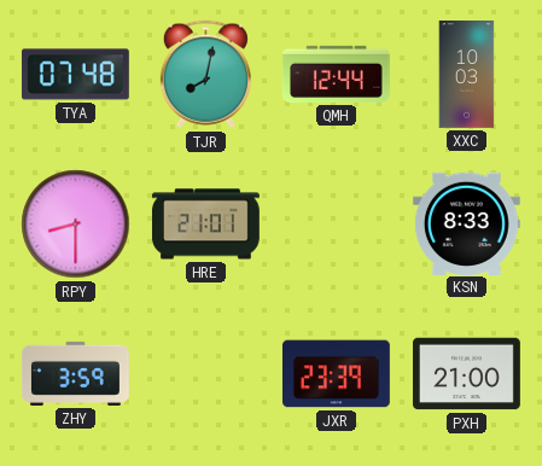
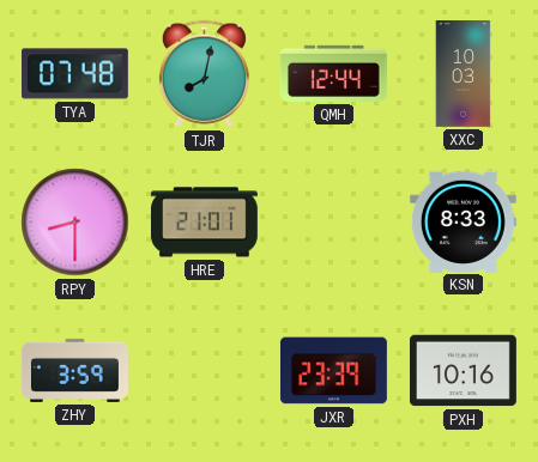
PXH: 21:00 -> 10:16
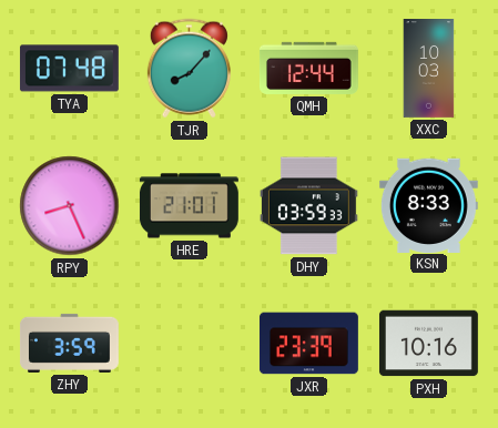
TJR: 8:02 -> 8:07
RPY: 8:30 -> 8:26
DHY: none -> 03:59
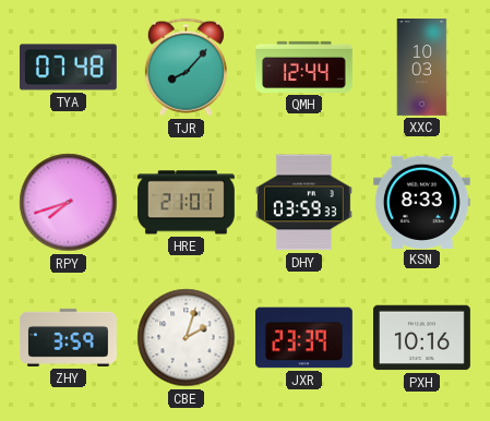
RPY: 8:26 -> 7:42
CBE: none -> 2:03
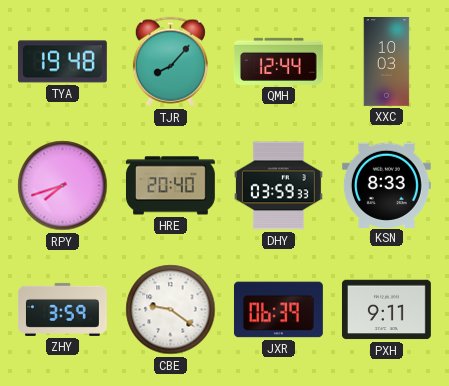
TYA: 07:48 -> 19:48
HRE: 21:01 -> 20:40
CBE: 2:03 -> 9:21
JXR: 23:39 -> 06:39
PXH: 10:16 -> 9:11
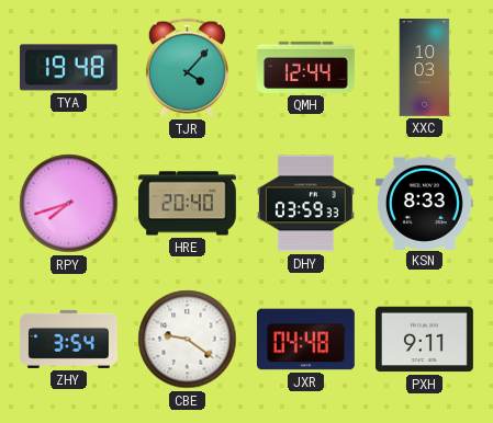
TJR: 8:07 -> 4:07
ZHY: 3:59 -> 3:54
JXR: 06:39 -> 04:48
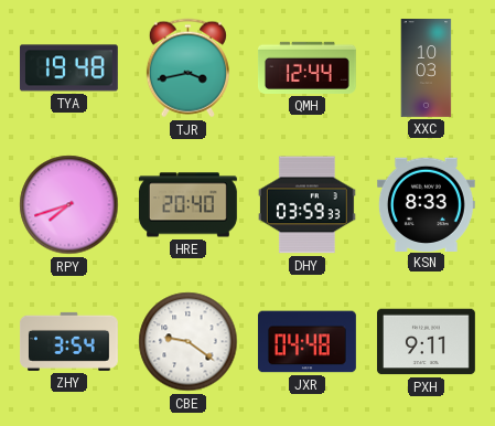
TJR: 4:07 -> 3:43
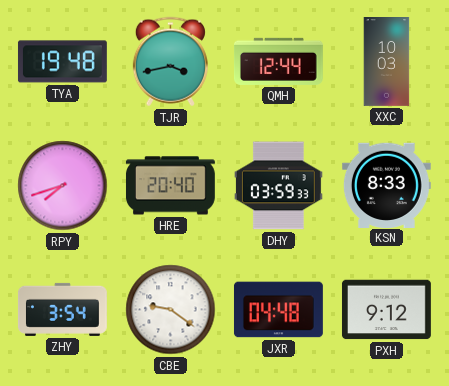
PXH: 9:11 -> 9:12
